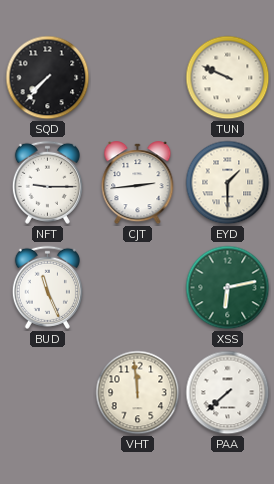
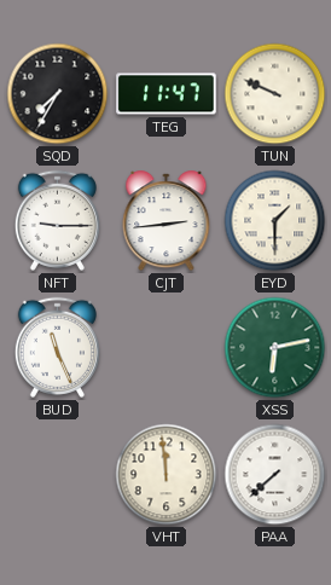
SQD: 7:37 -> 7:35
TEG: none -> 11:47
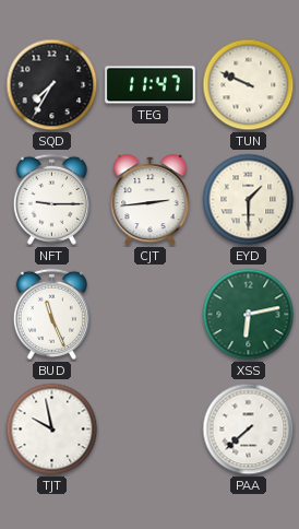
TJT: none -> 9:58
VHT: 11:59 -> none
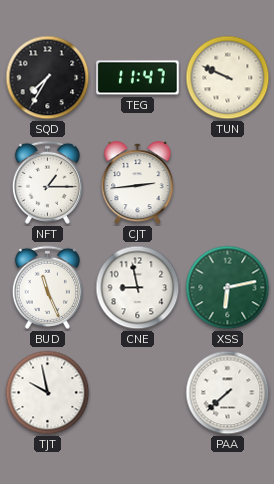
NFT: 9:15 -> 1:15
EYD: 1:30 -> none
CNE: none -> 8:58
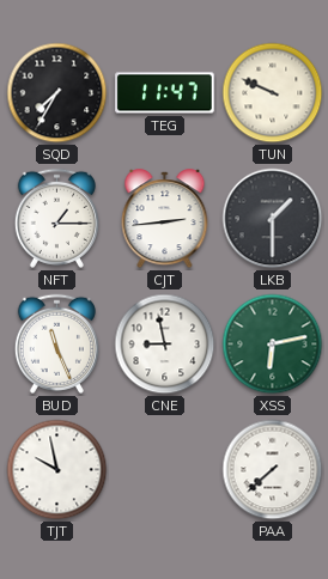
LKB: none -> 1:30
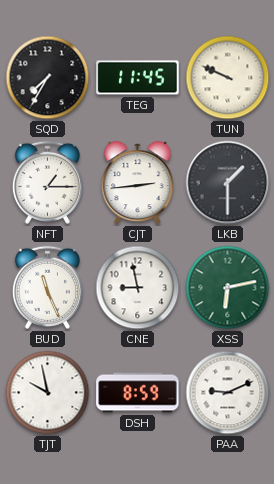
TEG: 11:47 -> 11:45
DSH: none -> 8:59
PAA: 7:38 -> 9:11
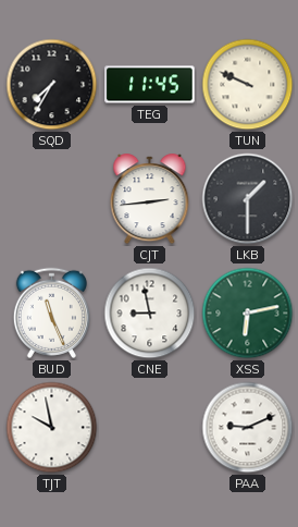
NFT: 1:15 -> none
DSH: 8:59 -> none
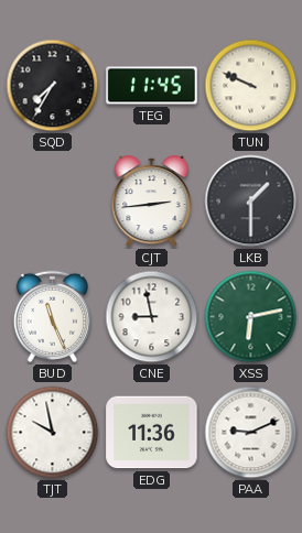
EDG: none -> 11:36
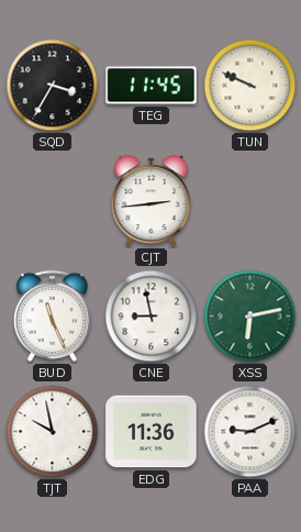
SQD: 7:35 -> 3:35
LKB: 1:30 -> none
